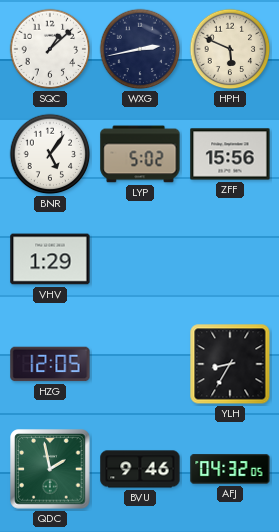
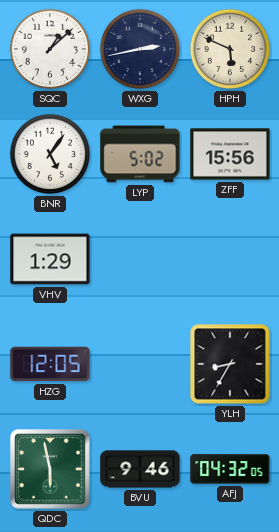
QDC: 1:58 -> 5:58
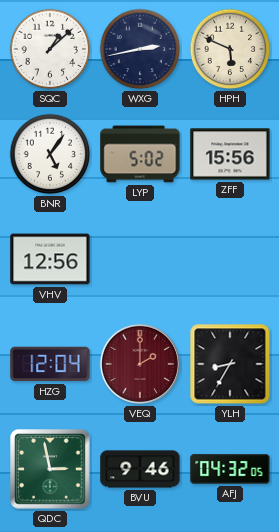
VHV: 1:29 -> 12:56
HZG: 12:05 -> 12:04
VEQ: none -> 2:00
QDC: 5:58 -> 2:58
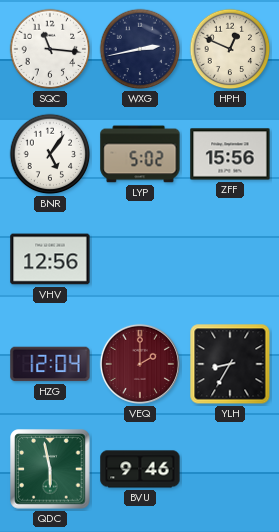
SQC: 1:08 -> 11:16
HPH: 5:49 -> 12:49
QDC: 2:58 -> 5:58
AFJ: 04:32 -> none
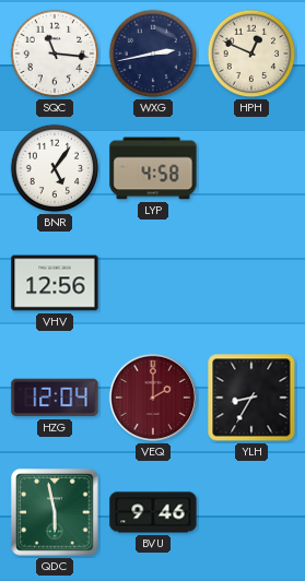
LYP: 5:02 -> 4:58
ZFF: 15:56 -> none
